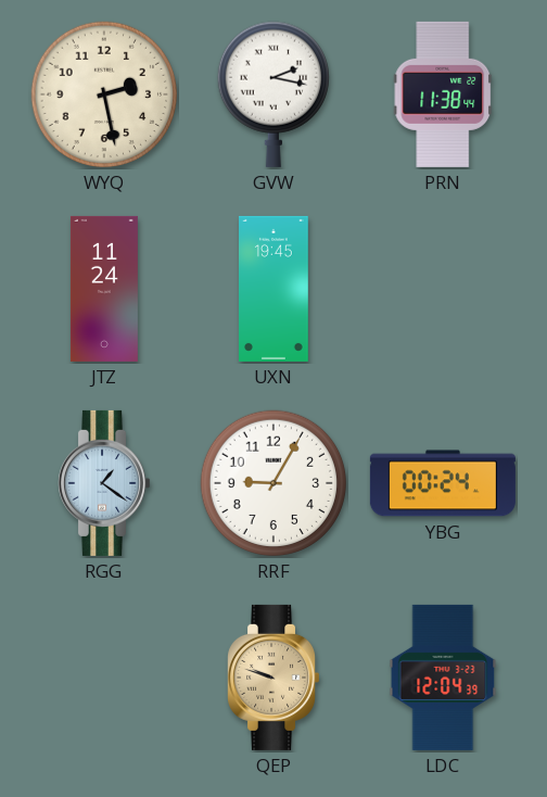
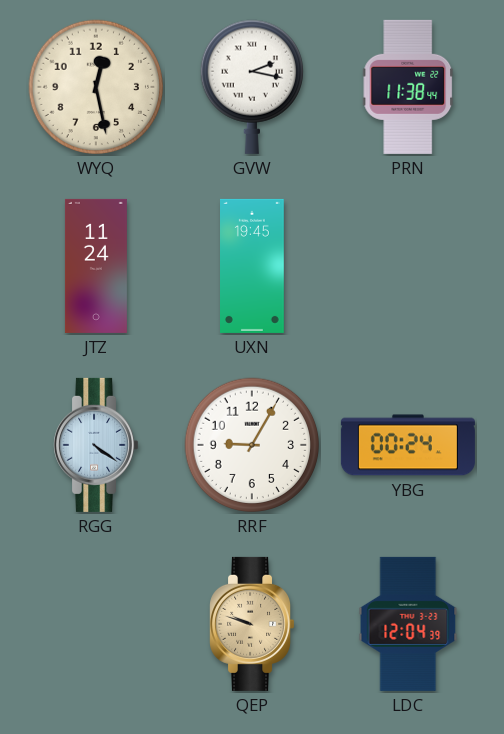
WYQ: 2:28 -> 12:28
RGG: 1:21 -> 4:21
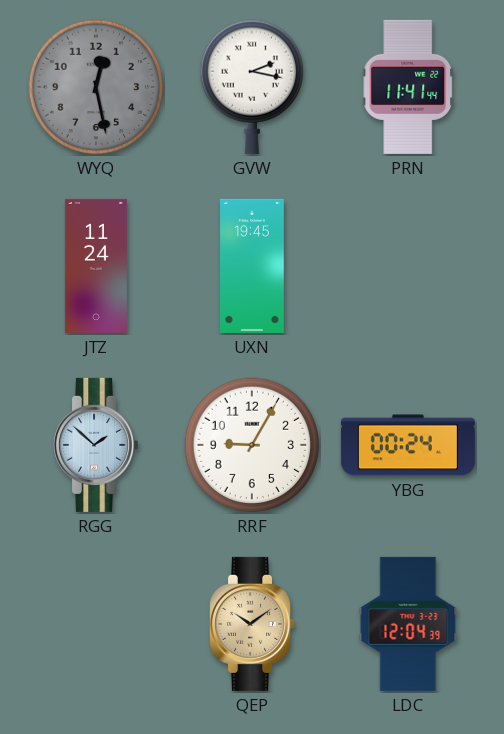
WYQ dial: cream -> grey
PRN: 11:38 -> 11:41
RGG: 4:21 -> 1:52
QEP: 9:48 -> 10:09
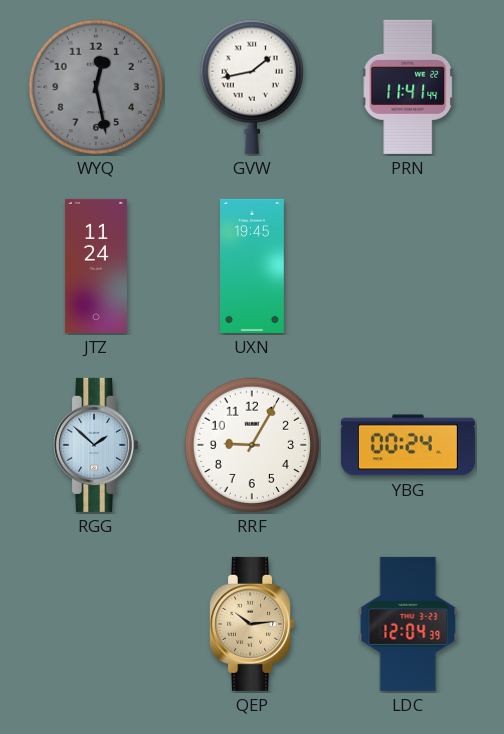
GVW: 2:17 -> 1:43
QEP: 10:09 -> 10:14
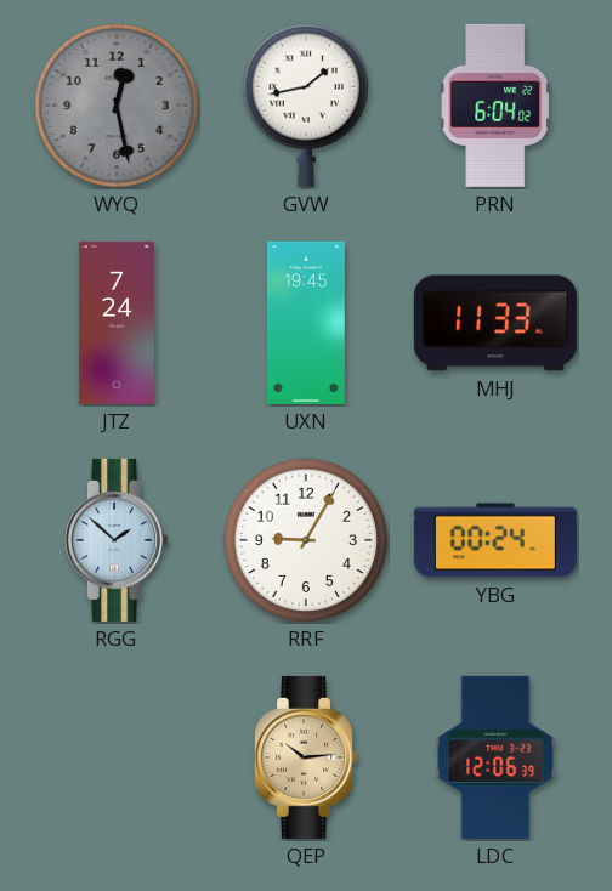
PRN: 11:41 -> 6:04
JTZ: 11:24 -> 7:24
MHJ: none -> 11:33
LDC: 12:04 -> 12:06
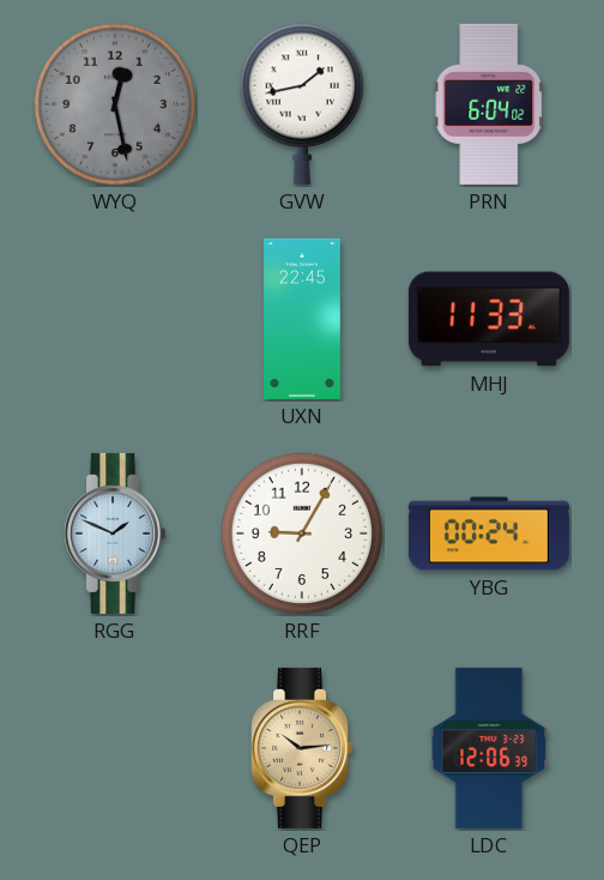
JTZ: 7:24 -> none
UXN: 19:45 -> 22:45
RGG: 1:52 -> 1:49
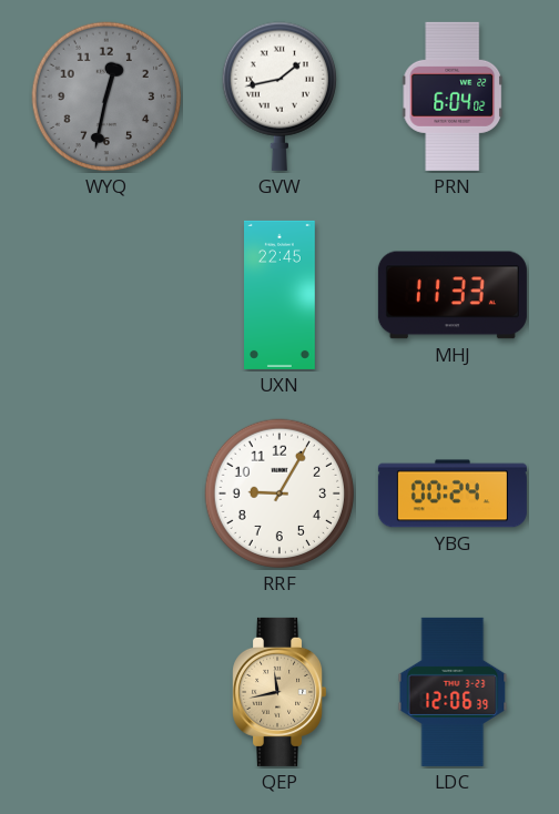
WYQ: 12:28 -> 12:32
RGG: 1:49 -> none
QEP: 10:14 -> 11:43
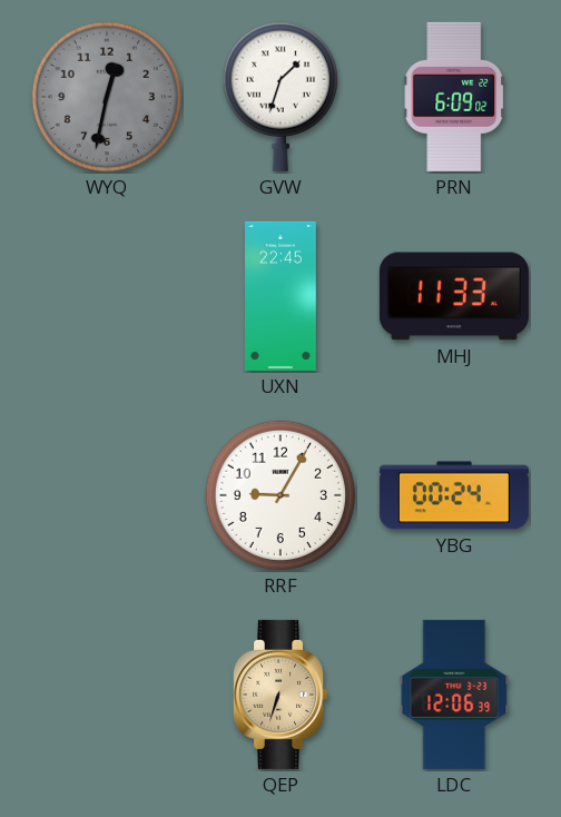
GVW: 1:43 -> 1:33
PRN: 6:04 -> 6:09
QEP: 11:43 -> 6:33
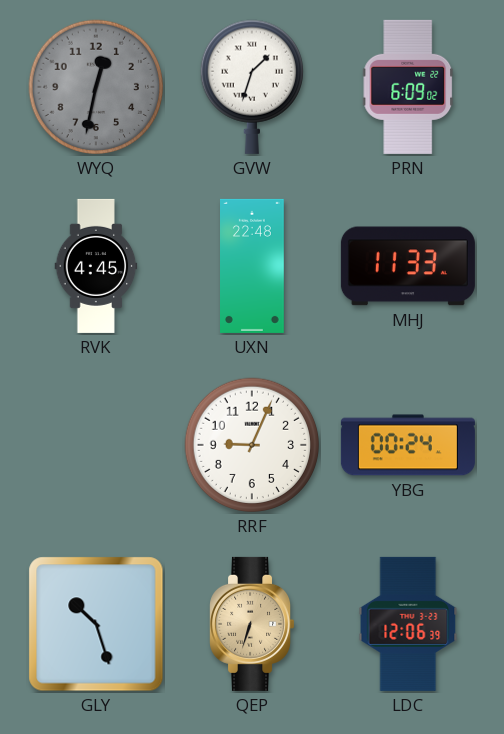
RVK: none -> 4:45
UXN: 22:45 -> 22:48
RRF: 9:05 -> 9:04
GLY: none -> 10:27
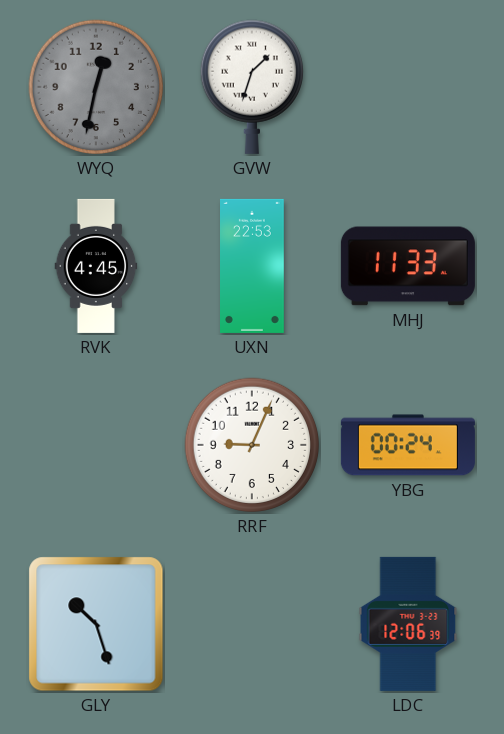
PRN: 6:09 -> none
UXN: 22:48 -> 22:53
QEP: 6:33 -> none
